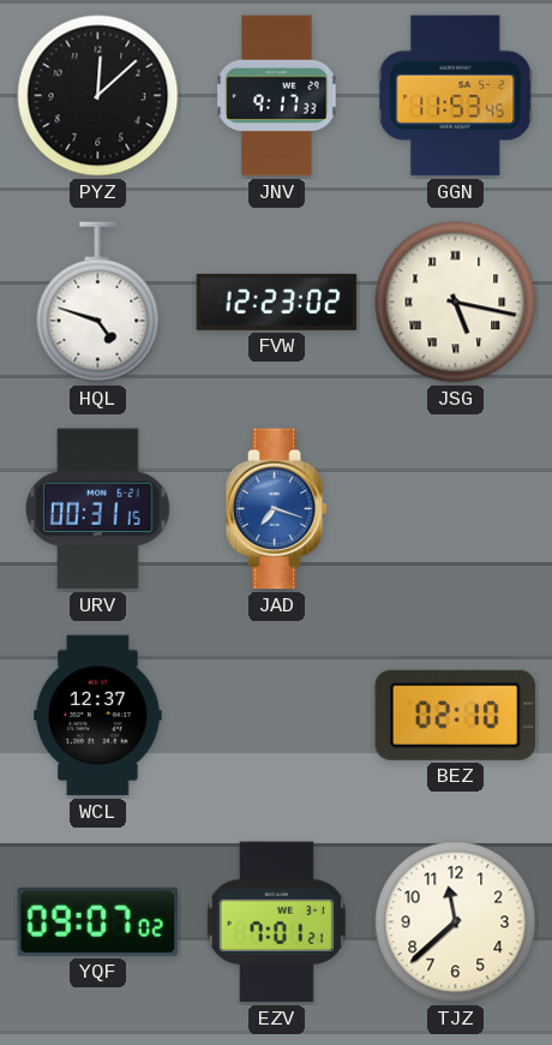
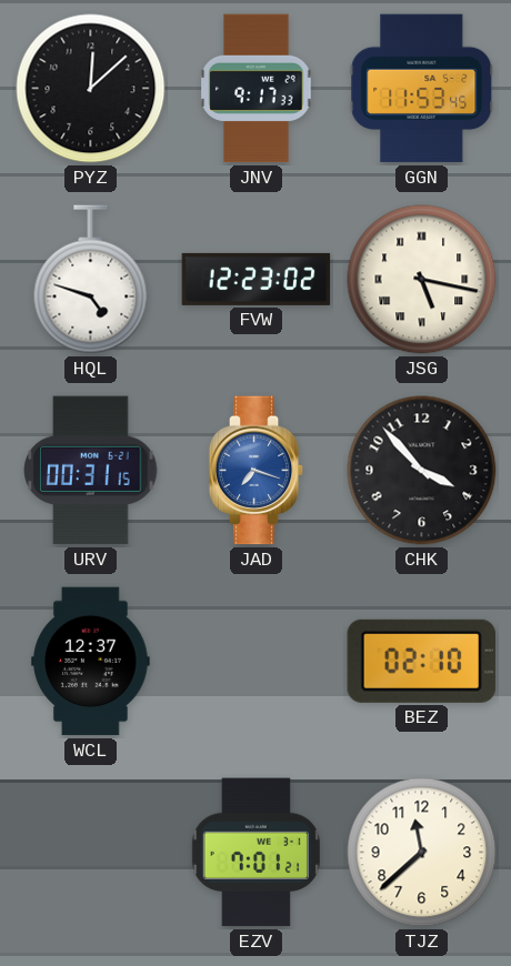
CHK: none -> 3:53
YQF: 09:07 -> none
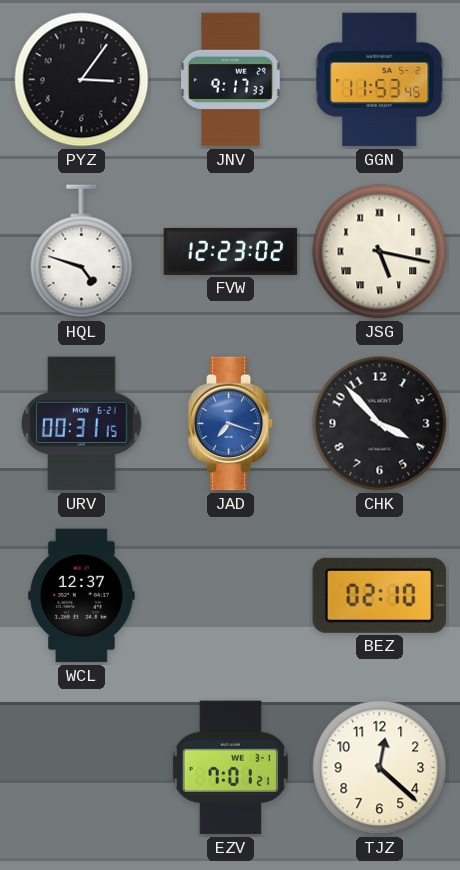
PYZ: 12:08 -> 3:06
TJZ: 11:38 -> 12:22
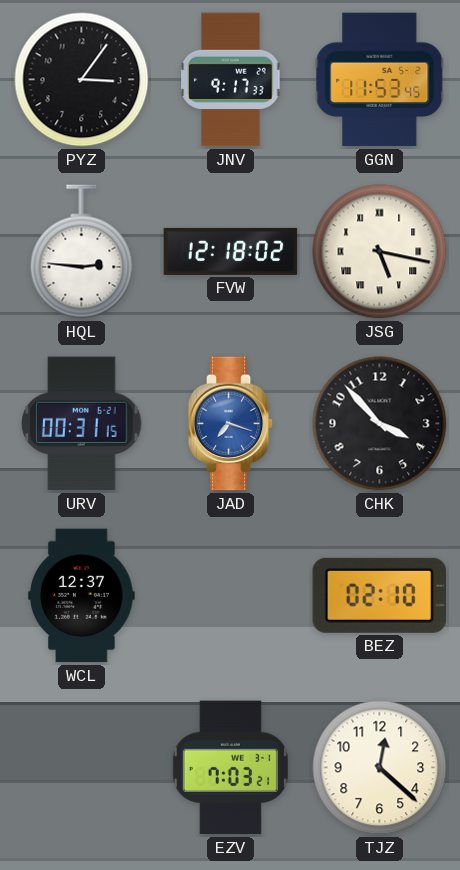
HQL: 4:48 -> 2:46
FVW: 12:23 -> 12:18
EZV: 7:01 -> 7:03
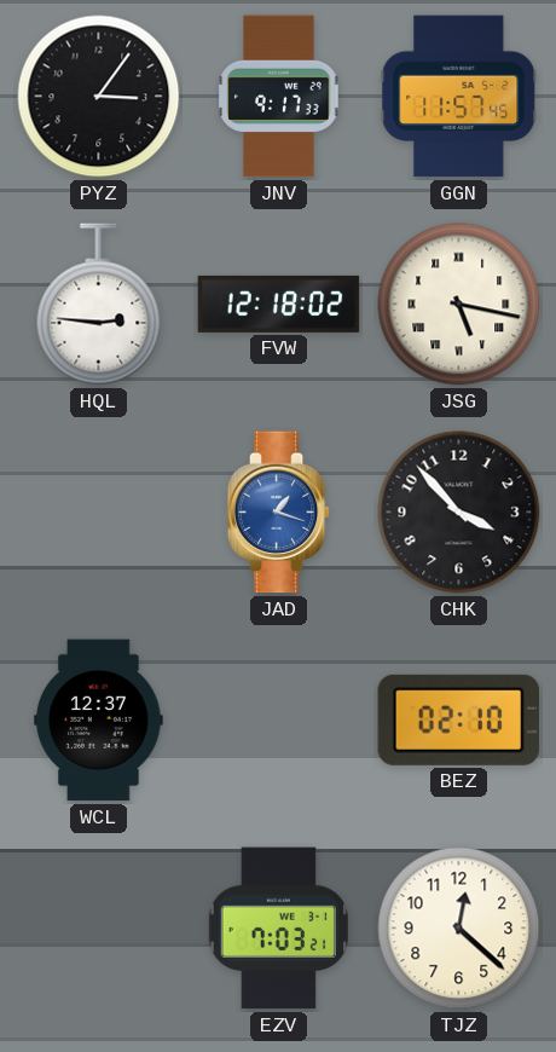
GGN: 11:53 -> 11:57
URV: 00:31 -> none
JAD: 7:18 -> 1:18
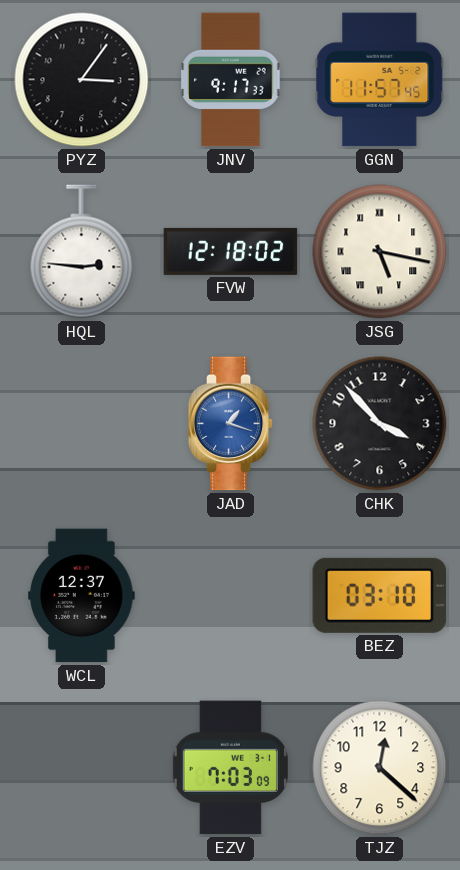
BEZ: 02:10 -> 03:10
EZV: 7:03:21 -> 7:03:09
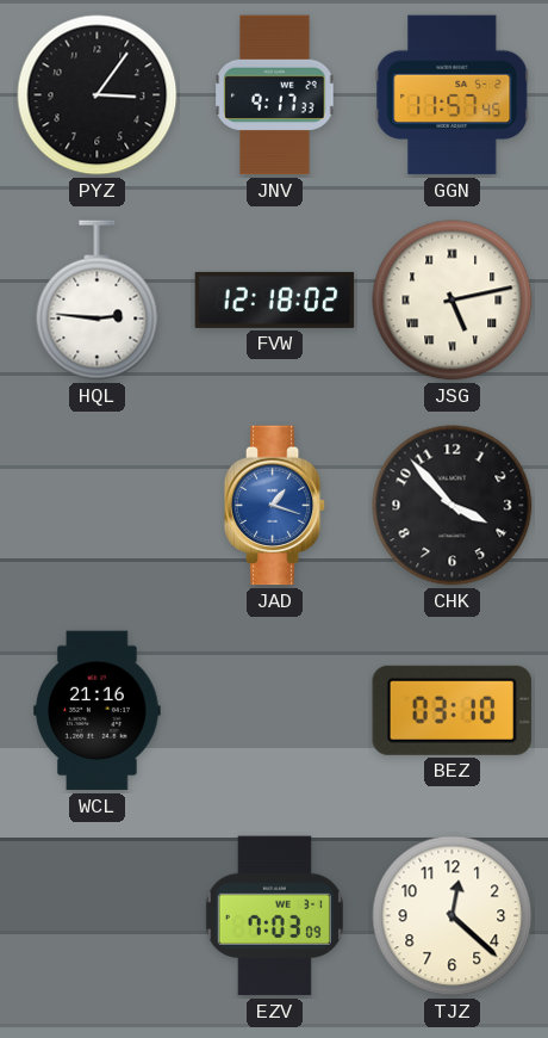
JSG: 5:17 -> 5:13
WCL: 12:37 -> 21:16
